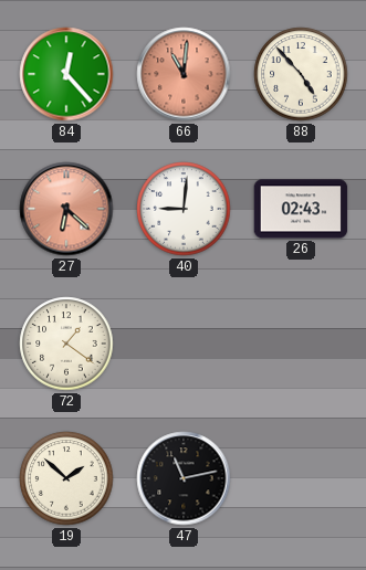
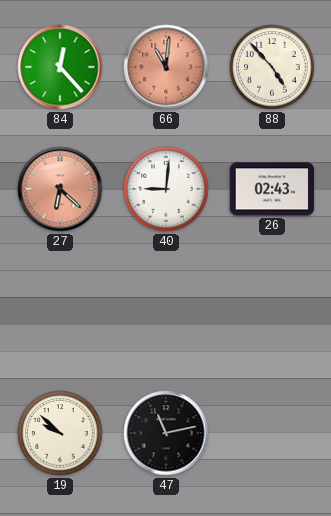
72: 1:21 -> none
19: 1:52 -> 9:52
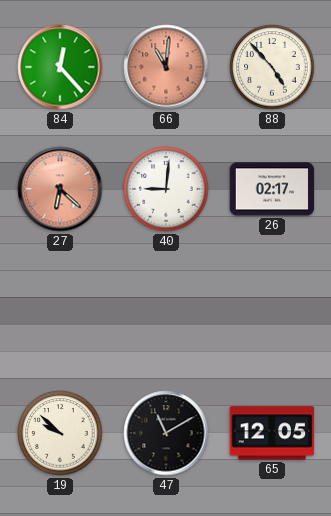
26: 02:43 -> 02:17
47: 11:13 -> 11:10
65: none -> 12:05
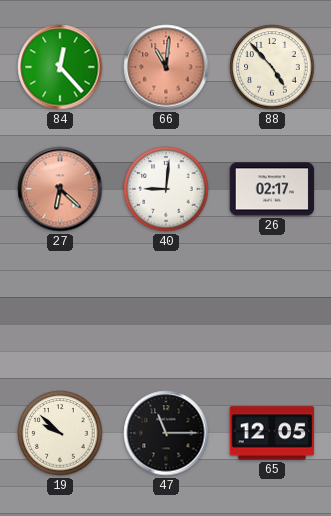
47: 11:10 -> 11:15
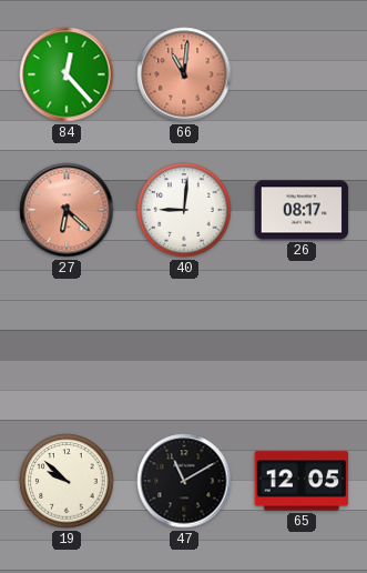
88: 4:53 -> none
26: 02:17 -> 08:17
47: 11:15 -> 11:10
